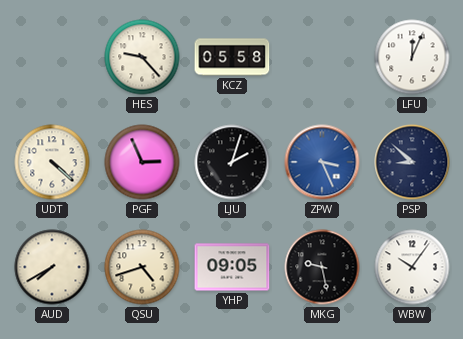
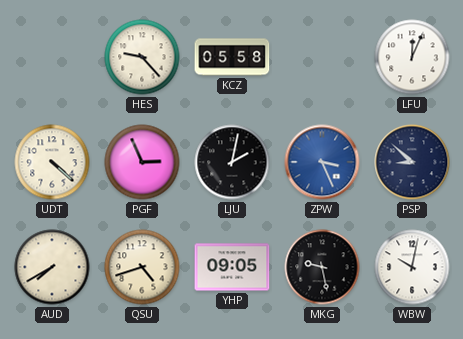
LJU: 2:03 -> 2:02
WBW: 10:06 -> 10:02
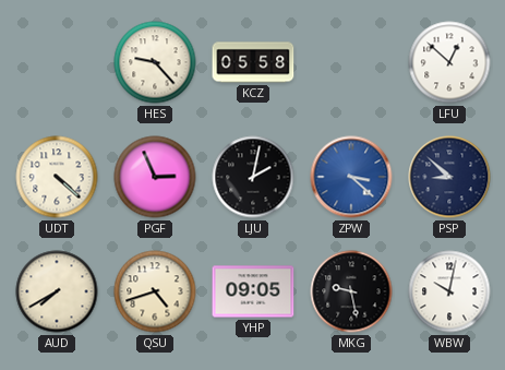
LFU: 12:04 -> 12:52
ZPW: 3:26 -> 3:22
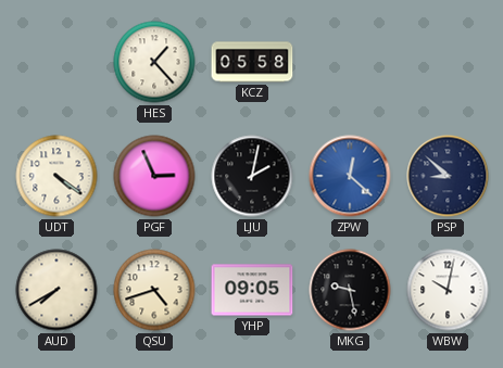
HES: 9:23 -> 1:23
LFU: 12:52 -> none
UDT: 4:22 -> 4:21
ZPW: 3:22 -> 12:22
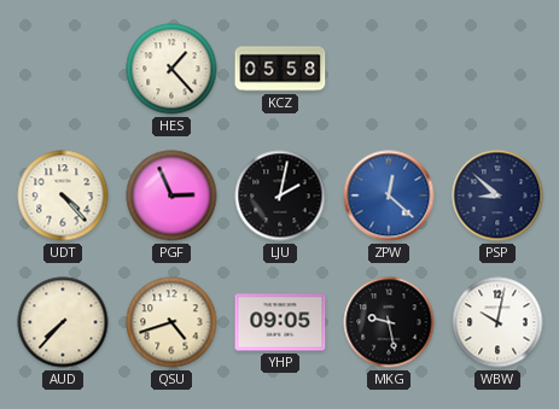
UDT: 4:21 -> 4:23
AUD: 7:40 -> 7:37
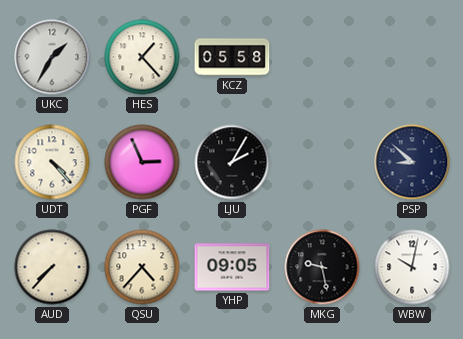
UKC: none -> 1:35
LJU: 2:02 -> 2:05
ZPW: 12:22 -> none
QSU: 4:42 -> 4:37
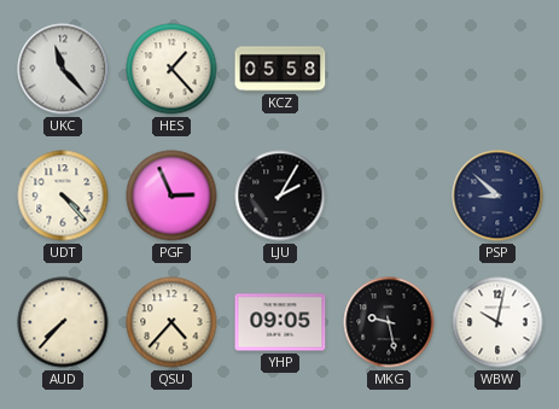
UKC: 1:35 -> 11:23
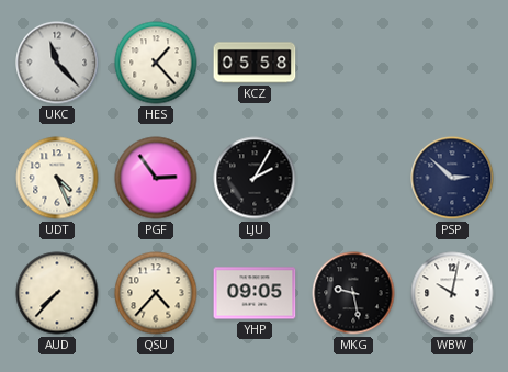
UDT: 4:23 -> 4:26
PGF: 2:56 -> 2:54
PSP: 8:52 -> 2:52
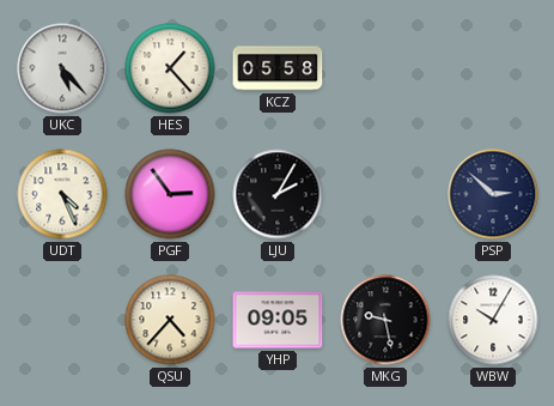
UKC: 11:23 -> 5:23
AUD: 7:37 -> none
WBW: 10:02 -> 10:05
